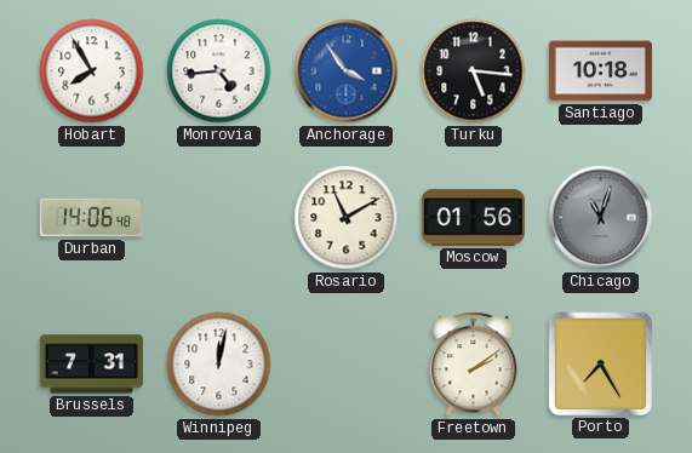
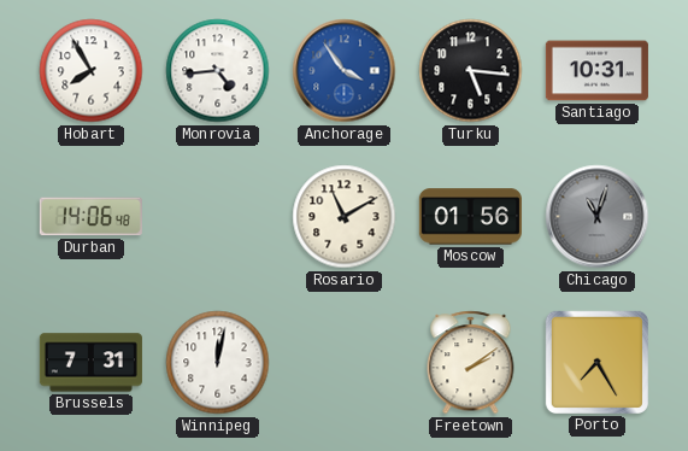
Santiago: 10:18 -> 10:31
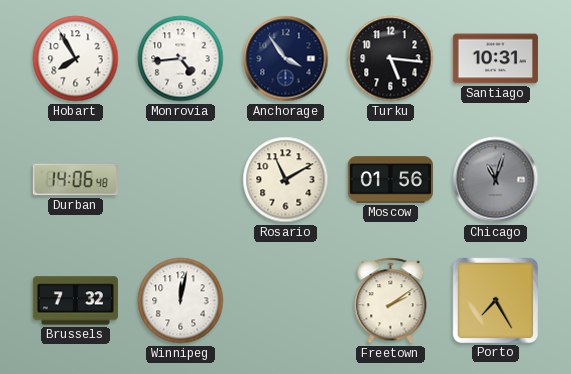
Anchorage dial: blue -> navy
Brussels: 7:31 -> 7:32
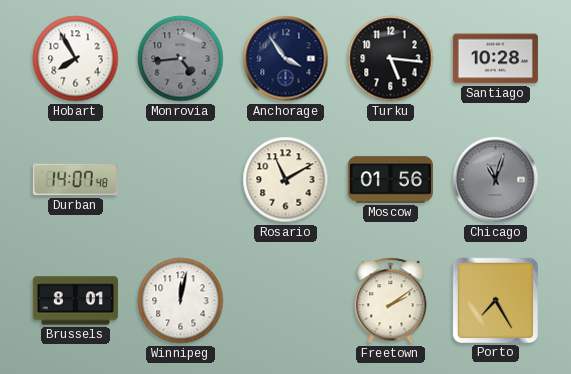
Monrovia dial: white -> grey
Santiago: 10:31 -> 10:28
Durban: 14:06 -> 14:07
Brussels: 7:32 -> 8:01
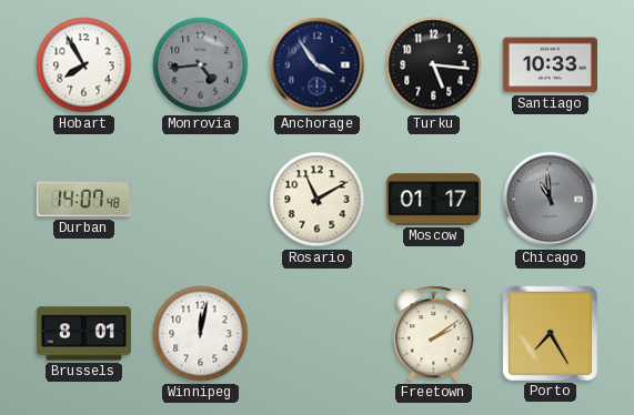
Santiago: 10:28 -> 10:33
Moscow: 01:56 -> 01:17
Chicago: 11:03 -> 10:59
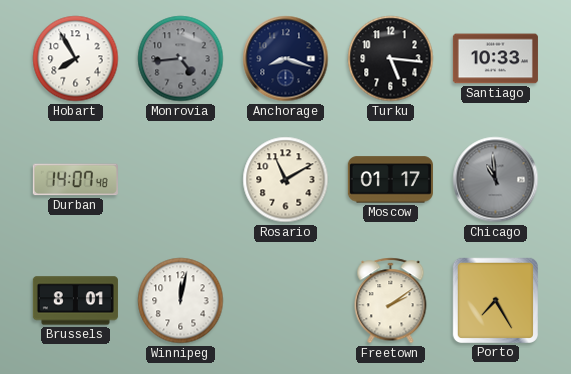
Anchorage: 3:54 -> 8:18
